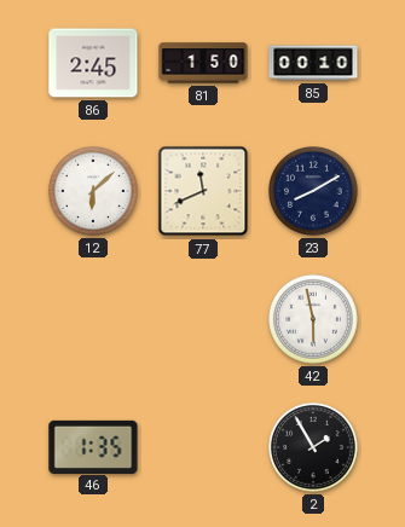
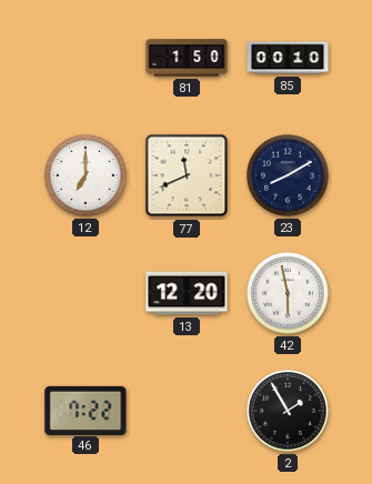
86: 2:45 -> none
12: 6:08 -> 7:00
13: none -> 12:20
46: 1:35 -> 7:22
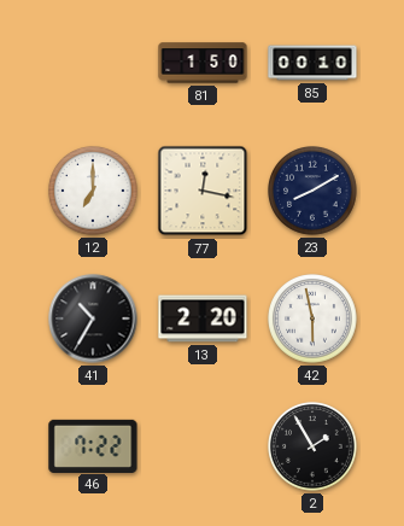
77: 11:41 -> 12:17
41: none -> 10:35
13: 12:20 -> 2:20
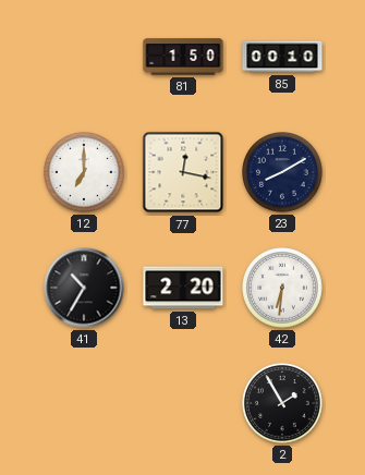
42: 5:58 -> 6:31
46: 7:22 -> none
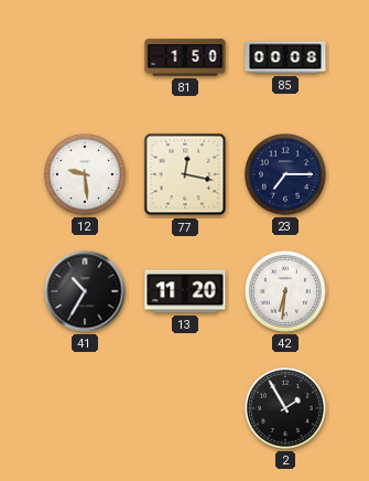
85: 00:10 -> 00:08
12: 7:00 -> 9:29
23: 8:10 -> 7:15
13: 2:20 -> 11:20
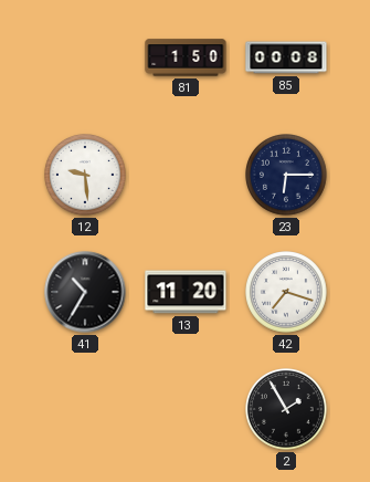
77: 12:17 -> none
23: 7:15 -> 6:15
42: 6:31 -> 7:18
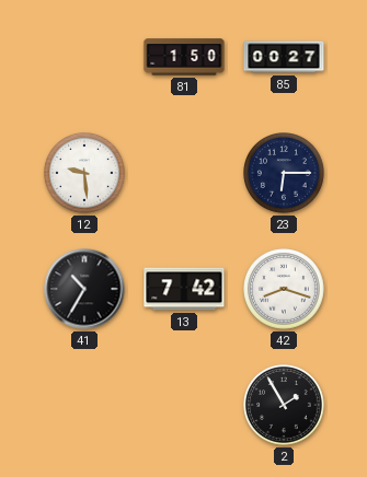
85: 00:08 -> 00:27
13: 11:20 -> 7:42
42: 7:18 -> 8:18
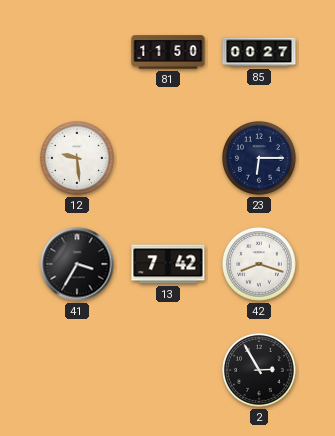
81: 1:50 -> 11:50
41: 10:35 -> 3:35
2: 1:55 -> 2:55
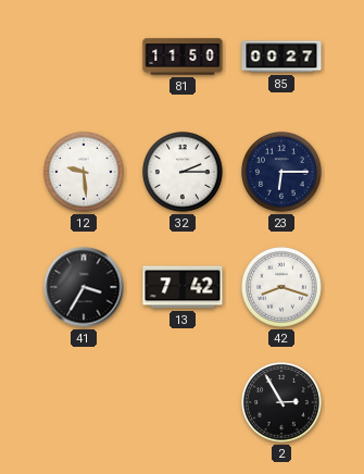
32: none -> 2:15
